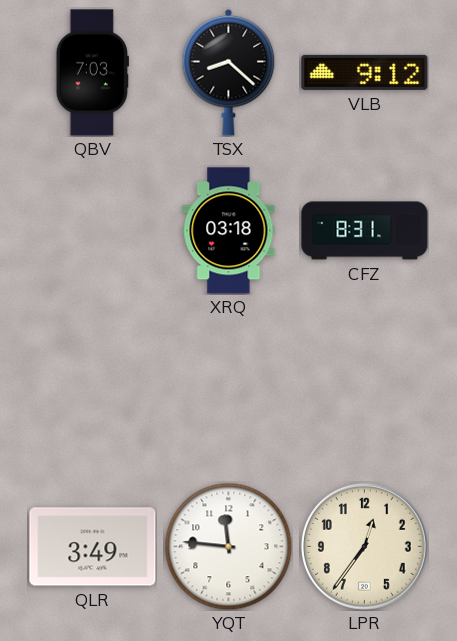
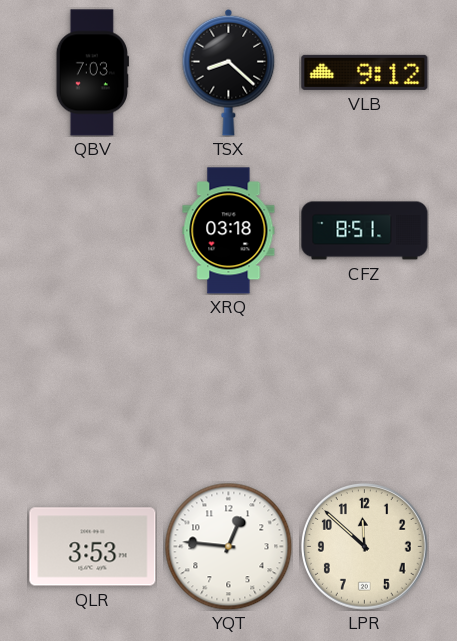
CFZ: 8:31 -> 8:51
QLR: 3:49 -> 3:53
YQT: 11:46 -> 12:46
LPR: 12:36 -> 11:52
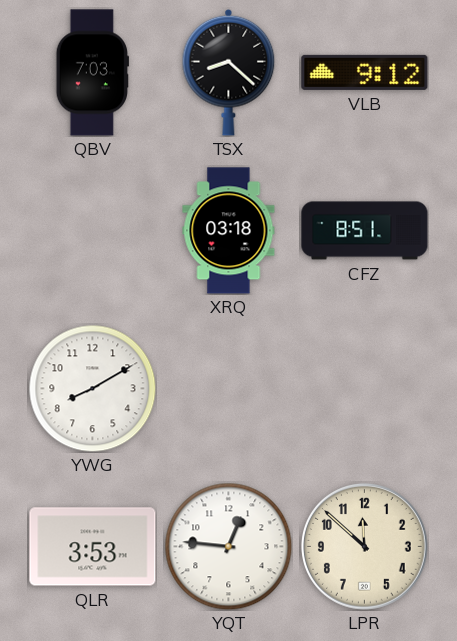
YWG: none -> 8:10
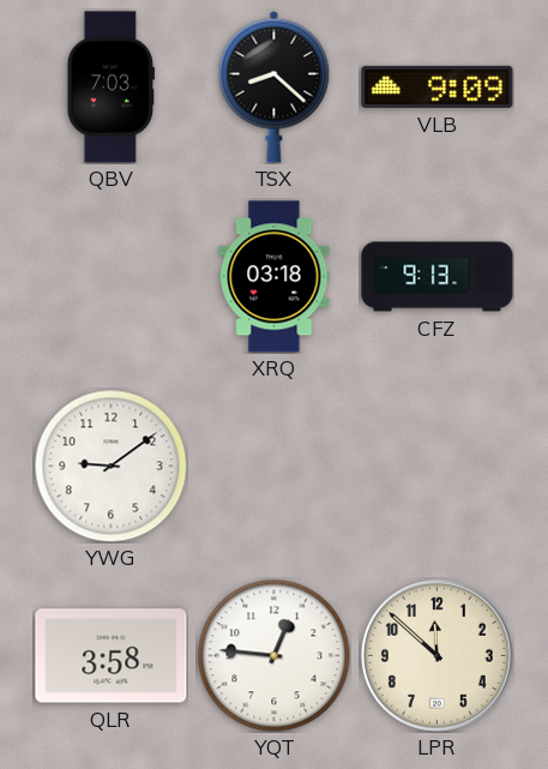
VLB: 9:12 -> 9:09
CFZ: 8:51 -> 9:13
YWG: 8:10 -> 9:09
QLR: 3:53 -> 3:58
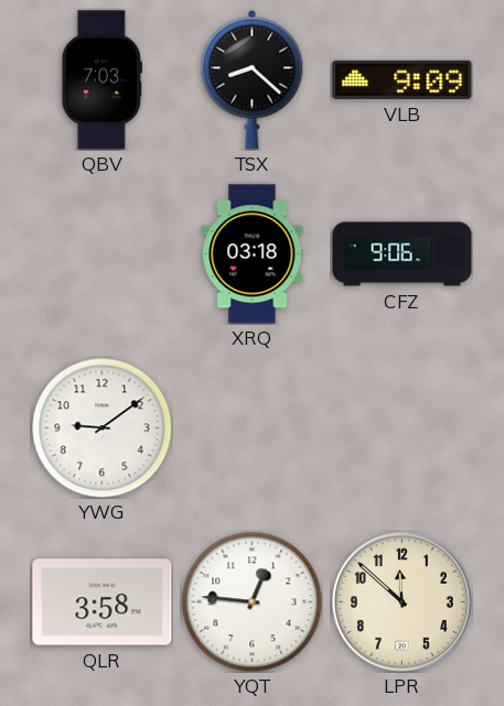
CFZ: 9:13 -> 9:06
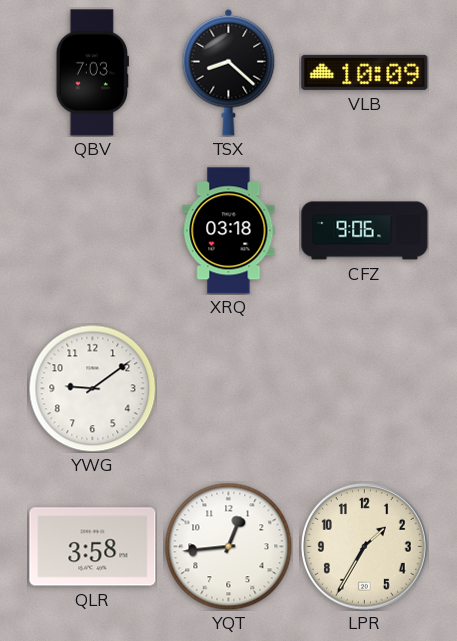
VLB: 9:09 -> 10:09
YQT: 12:46 -> 12:44
LPR: 11:52 -> 1:35
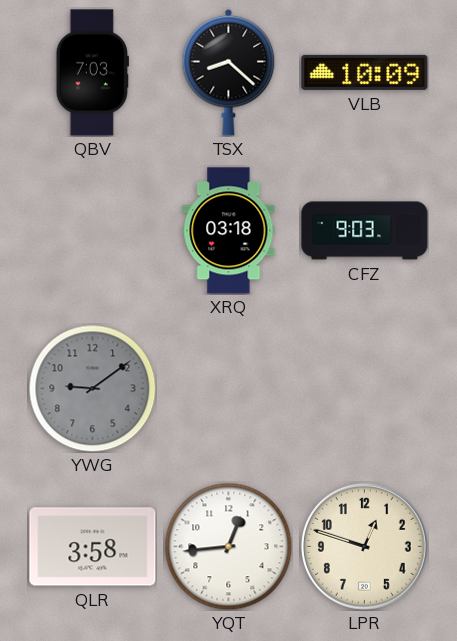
CFZ: 9:06 -> 9:03
YWG dial: white -> grey
LPR: 1:35 -> 12:48
